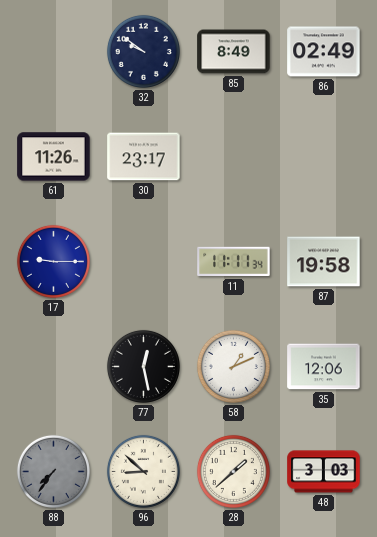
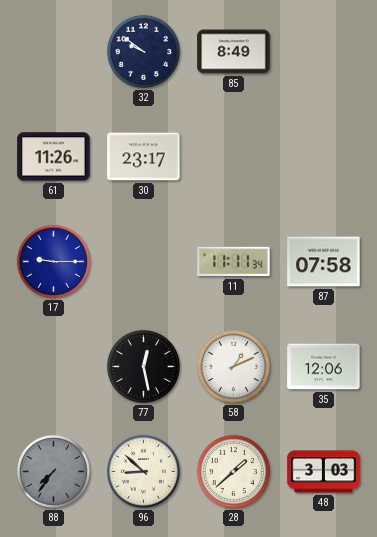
86: 02:49 -> none
87: 19:58 -> 07:58
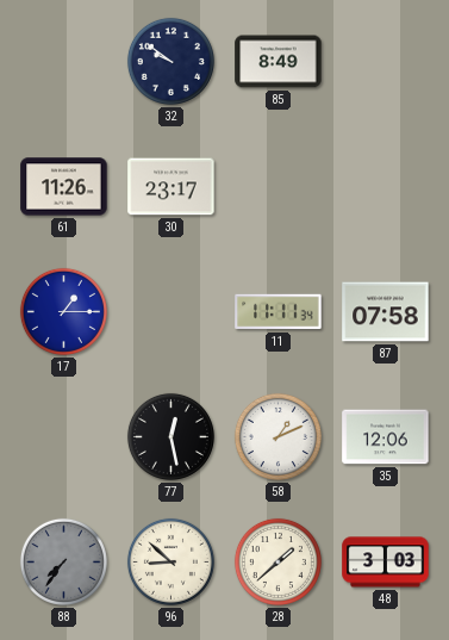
17: 9:15 -> 1:15
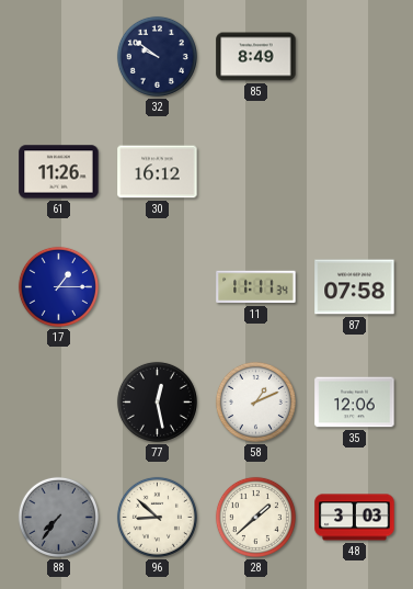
30: 23:17 -> 16:12
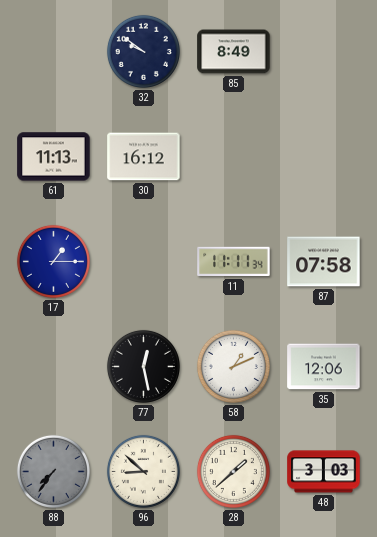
61: 11:26 -> 11:13
